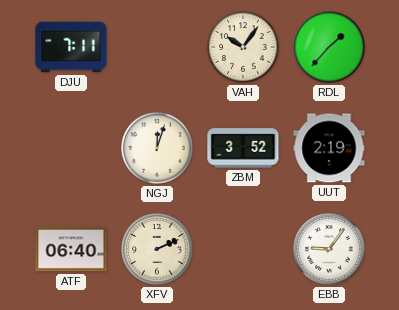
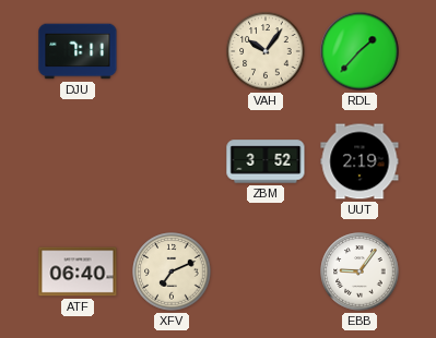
NGJ: 12:03 -> none
XFV: 2:11 -> 7:11
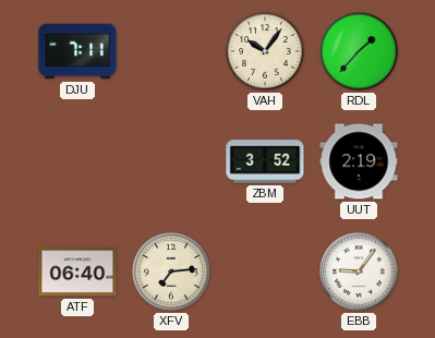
XFV: 7:11 -> 7:14
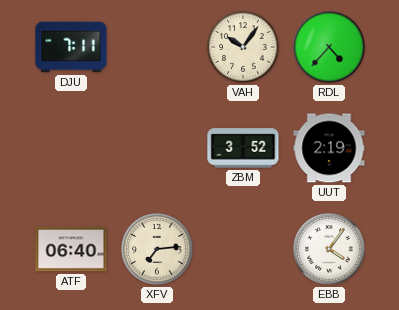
RDL: 1:37 -> 4:37
EBB: 9:06 -> 4:06
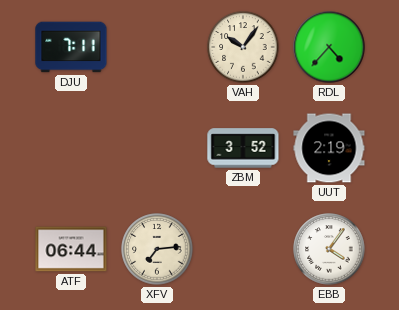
ATF: 06:40 -> 06:44
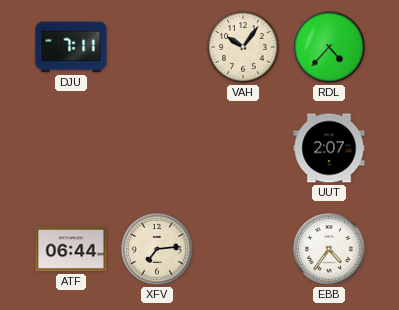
ZBM: 3:52 -> none
UUT: 2:19 -> 2:07
EBB: 4:06 -> 4:36
